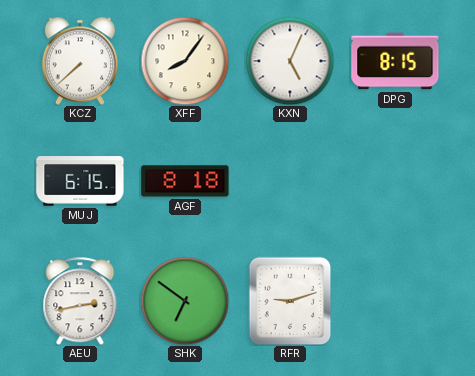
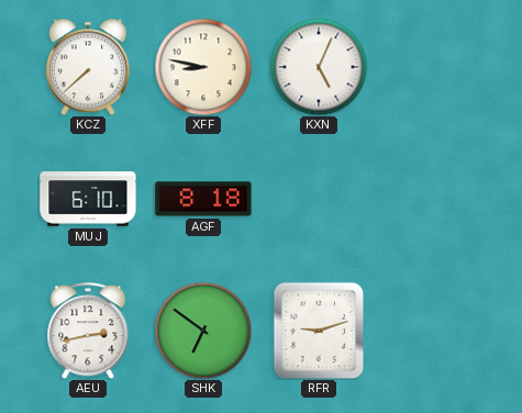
XFF: 8:06 -> 8:47
DPG: 8:15 -> none
MUJ: 6:15 -> 6:10
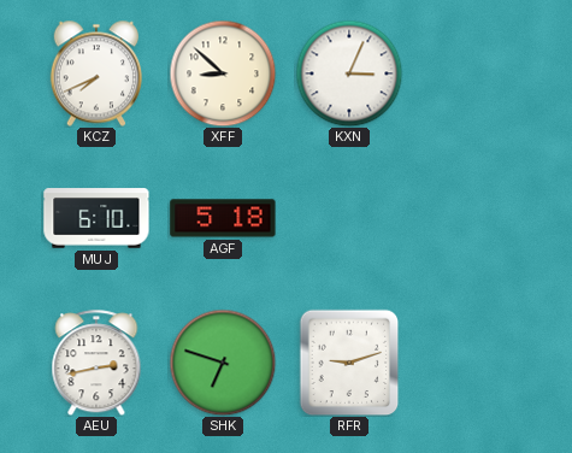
KCZ: 7:38 -> 7:41
XFF: 8:47 -> 8:52
KXN: 5:04 -> 3:04
AGF: 8:18 -> 5:18
SHK: 6:51 -> 6:48
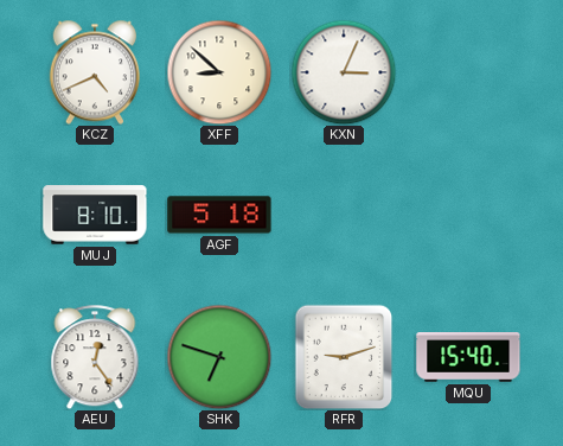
KCZ: 7:41 -> 4:41
MUJ: 6:10 -> 8:10
AEU: 2:43 -> 12:24
MQU: none -> 15:40
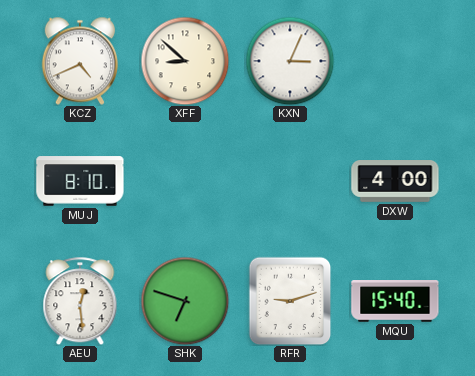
AGF: 5:18 -> none
DXW: none -> 4:00
AEU: 12:24 -> 12:29
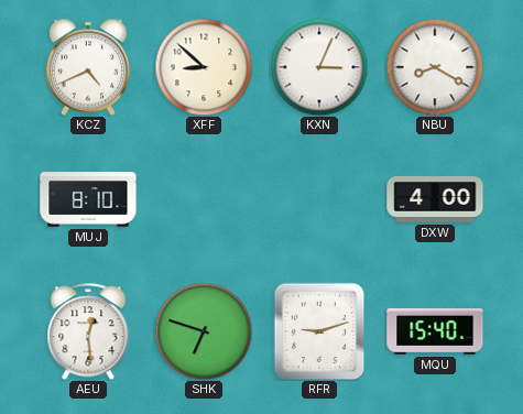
NBU: none -> 8:20
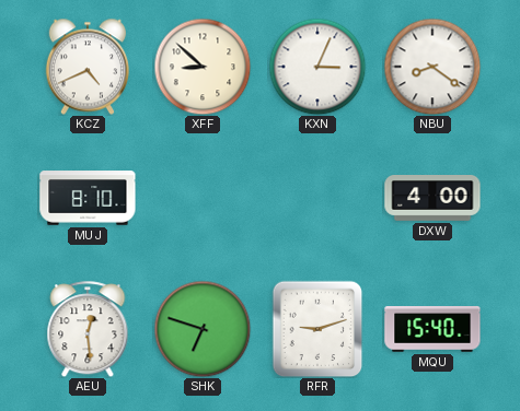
NBU: 8:20 -> 8:21
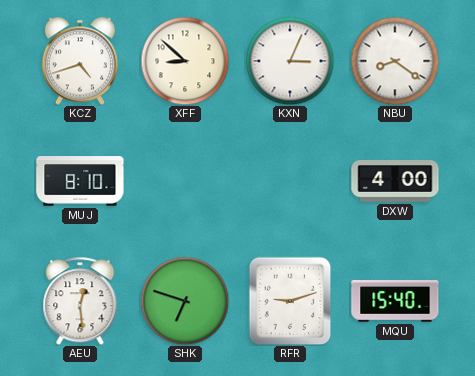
KCZ: 4:41 -> 4:42
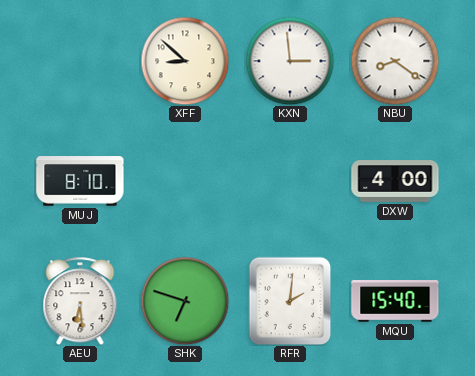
KCZ: 4:42 -> none
KXN: 3:04 -> 2:59
AEU: 12:29 -> 6:29
RFR: 9:12 -> 2:01
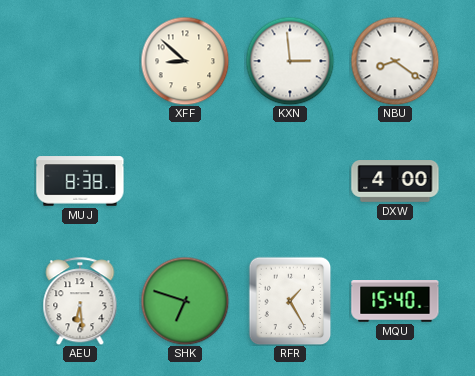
MUJ: 8:10 -> 8:38
RFR: 2:01 -> 1:25
